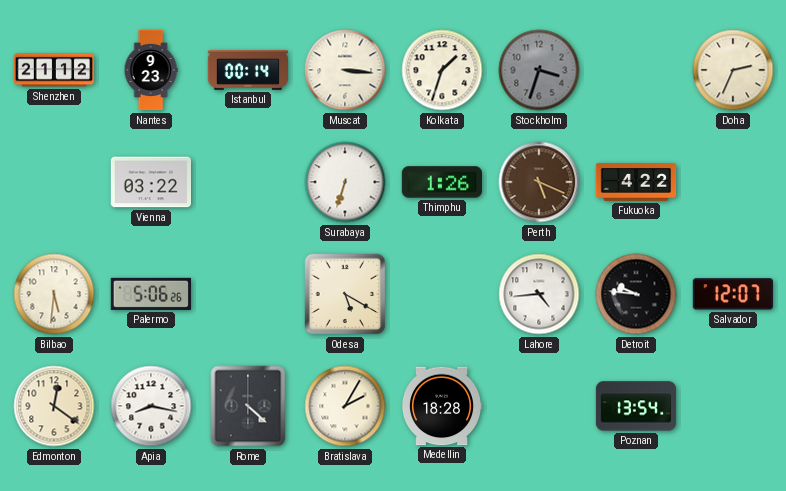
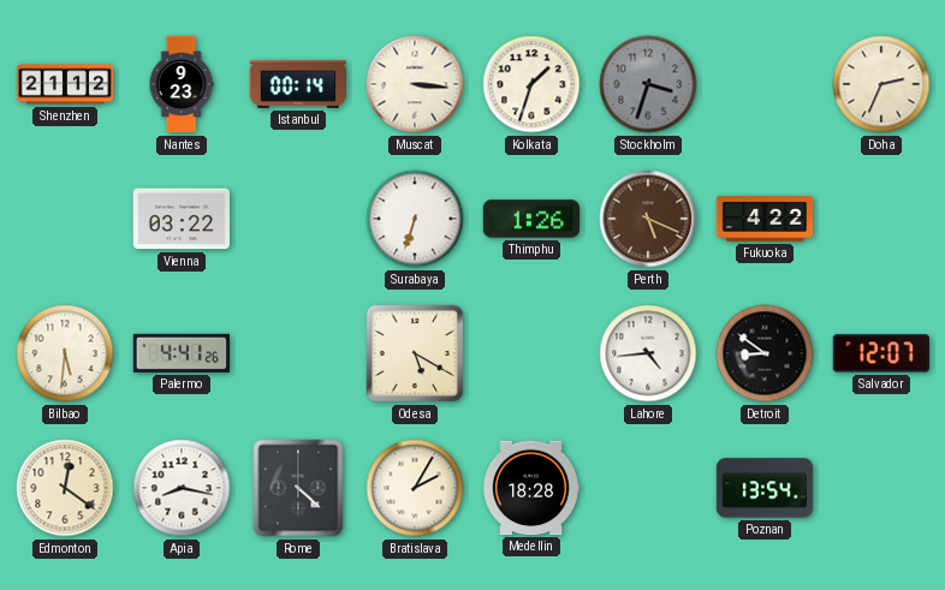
Palermo: 5:06 -> 4:41
Detroit: 9:46 -> 8:51
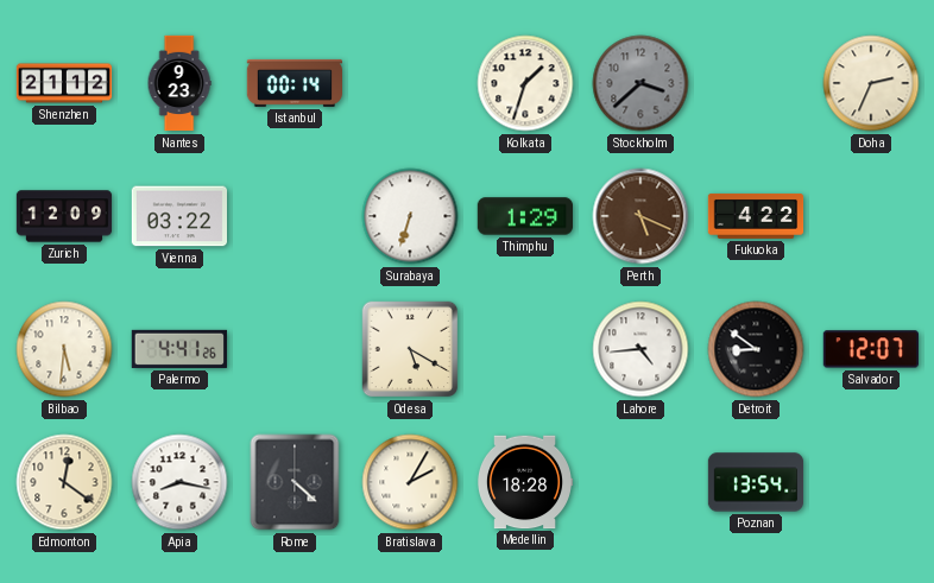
Muscat: 3:16 -> none
Stockholm: 3:33 -> 3:38
Zurich: none -> 12:09
Thimphu: 1:26 -> 1:29
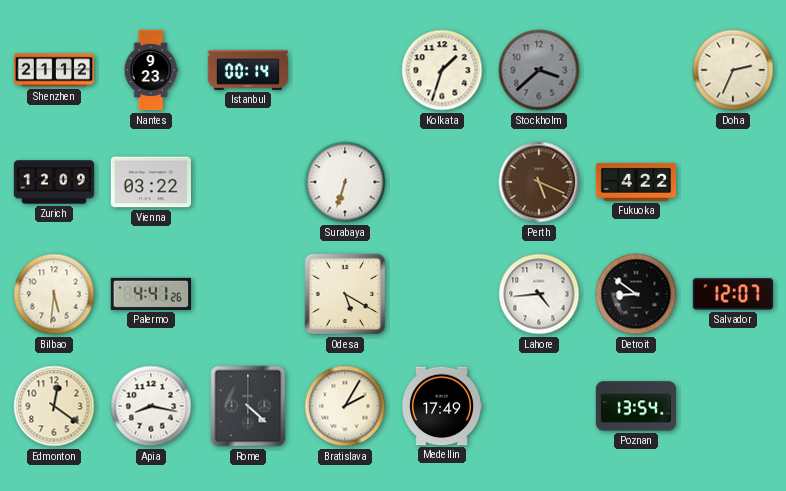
Thimphu: 1:29 -> none
Medellin: 18:28 -> 17:49
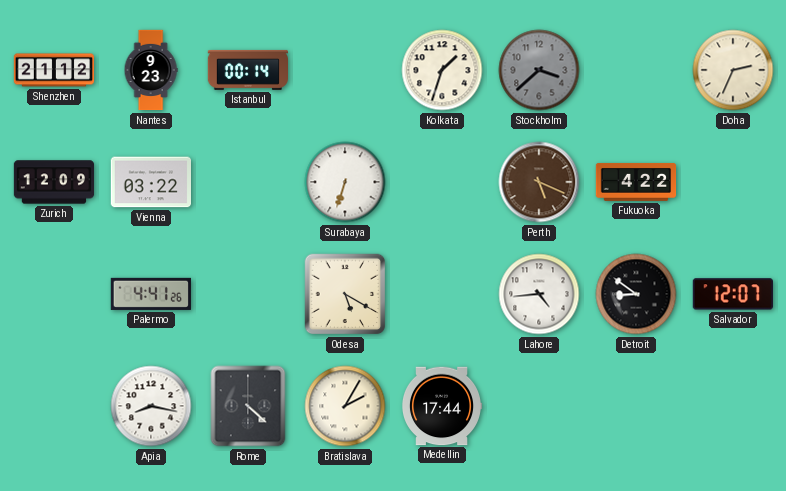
Bilbao: 5:31 -> none
Edmonton: 12:21 -> none
Medellin: 17:49 -> 17:44
Poznan: 13:54 -> none
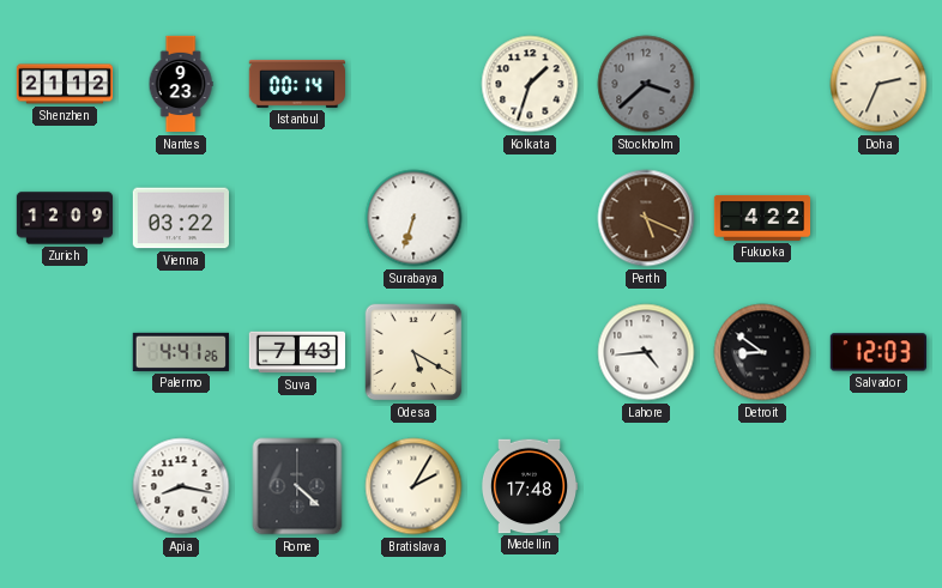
Suva: none -> 7:43
Salvador: 12:07 -> 12:03
Medellin: 17:44 -> 17:48
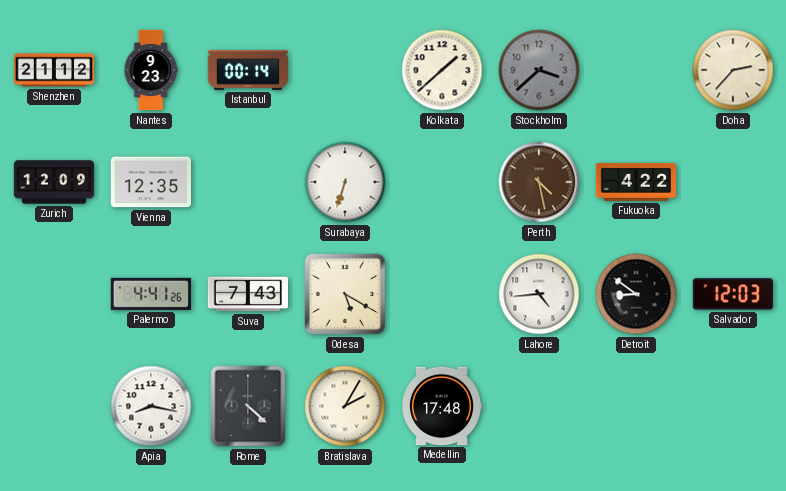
Kolkata: 1:33 -> 1:38
Doha: 2:34 -> 2:37
Vienna: 03:22 -> 12:35
Perth: 5:19 -> 4:28
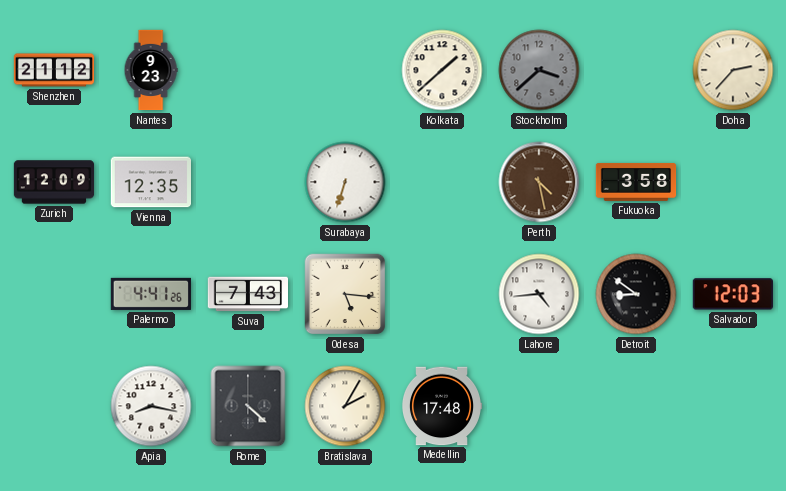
Istanbul: 00:14 -> none
Fukuoka: 4:22 -> 3:58
Odesa: 5:20 -> 5:16
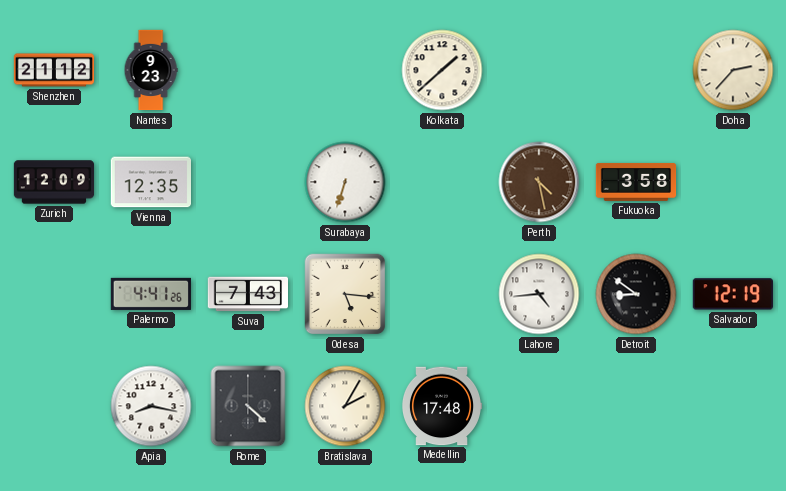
Stockholm: 3:38 -> none
Salvador: 12:03 -> 12:19
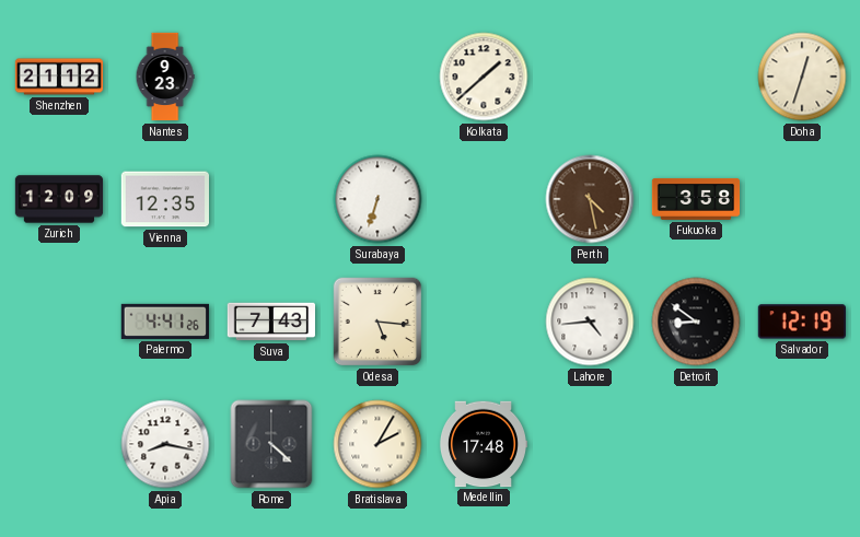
Doha: 2:37 -> 12:33
